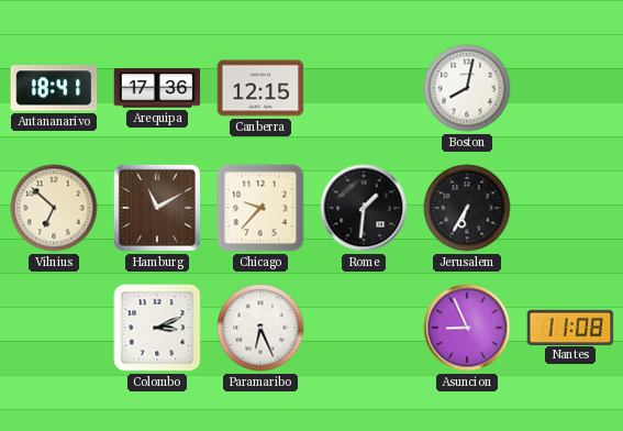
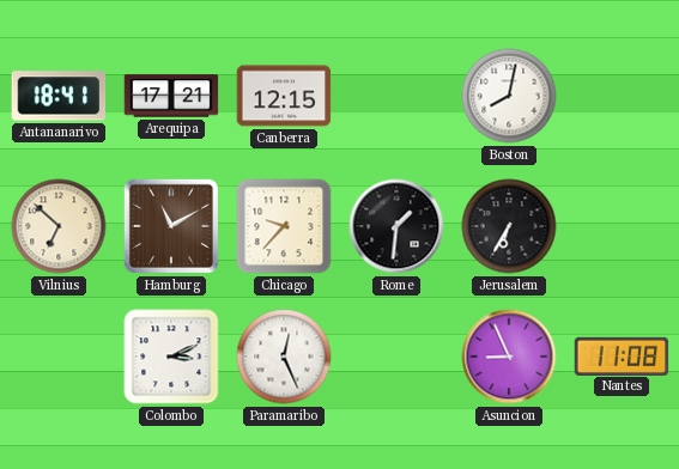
Arequipa: 17:36 -> 17:21
Paramaribo: 6:26 -> 12:26
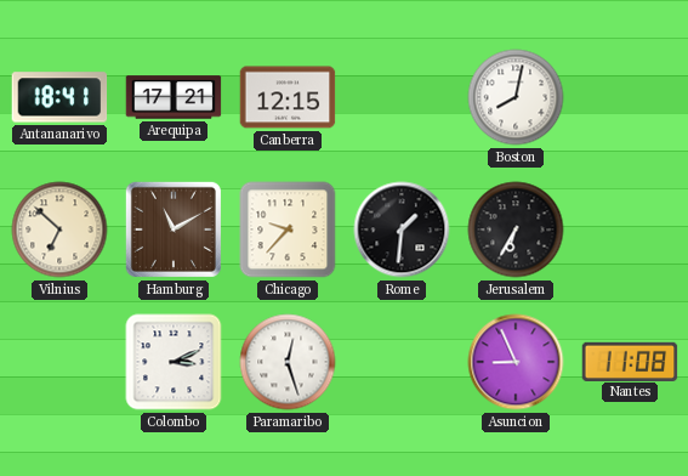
Paramaribo: 12:26 -> 12:27
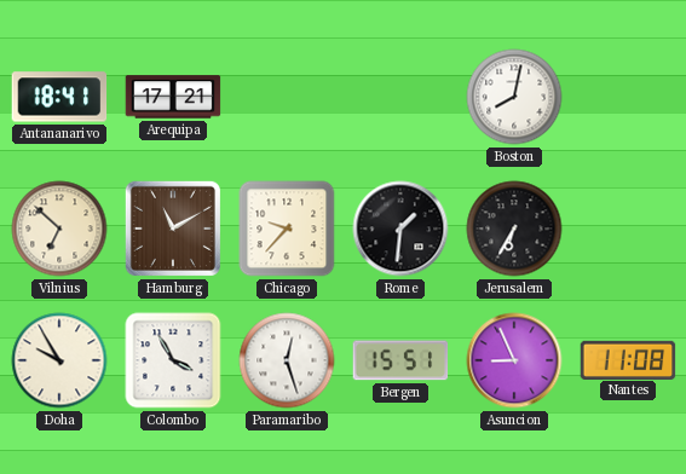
Canberra: 12:15 -> none
Doha: none -> 9:55
Colombo: 3:11 -> 3:55
Bergen: none -> 15:51
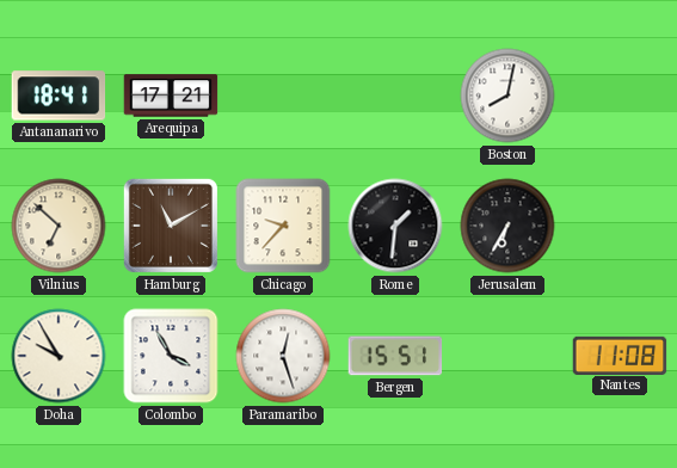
Asuncion: 8:56 -> none
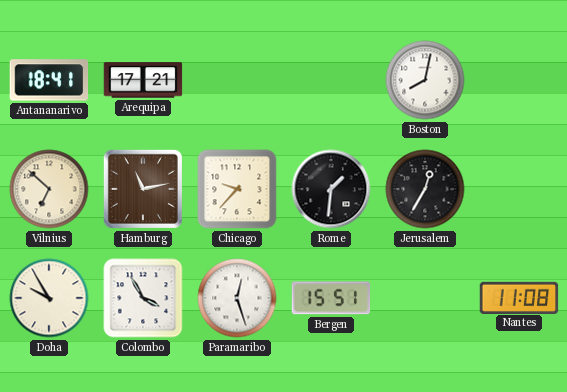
Hamburg: 11:10 -> 11:13
Jerusalem: 6:35 -> 12:35
